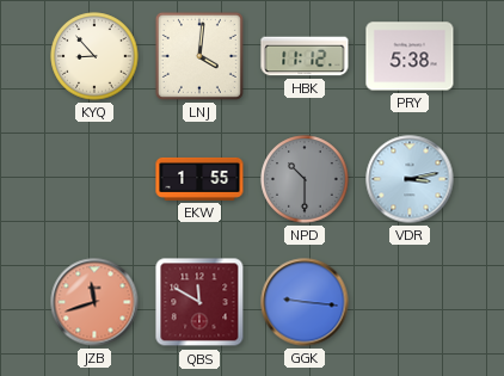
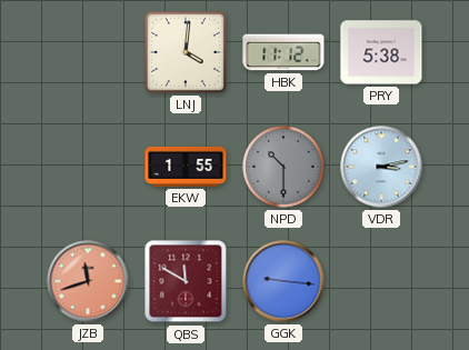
KYQ: 8:53 -> none
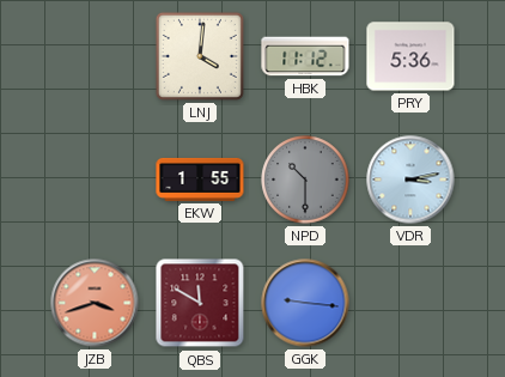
PRY: 5:38 -> 5:36
JZB: 11:42 -> 3:42
